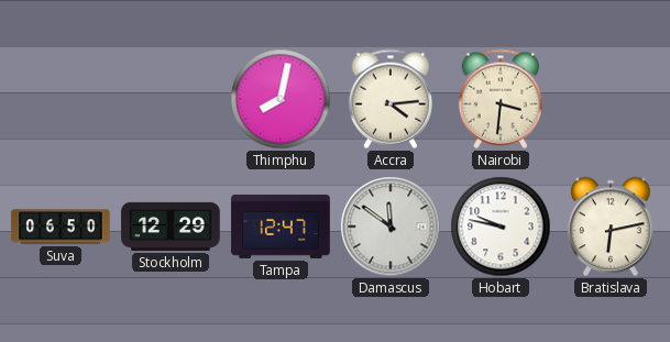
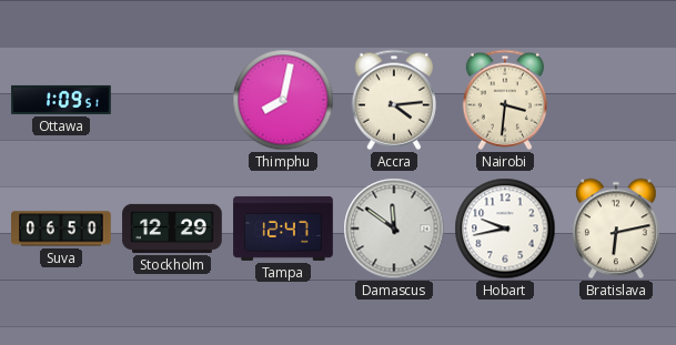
Ottawa: none -> 1:09
Hobart: 9:47 -> 9:43
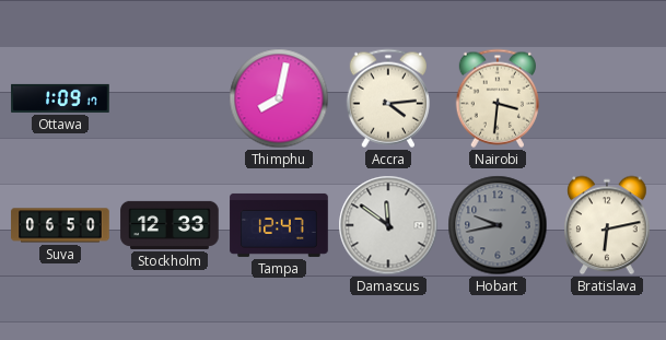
Ottawa: 1:09:51 -> 1:09:17
Stockholm: 12:29 -> 12:33
Hobart dial: white -> grey
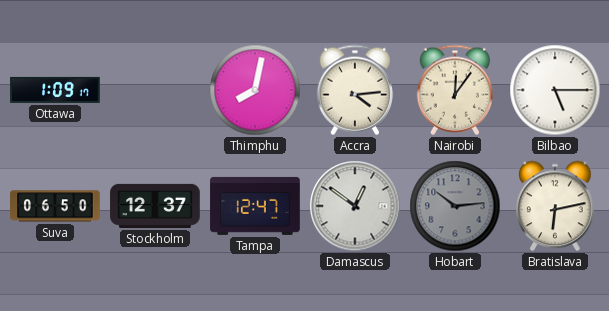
Nairobi: 3:31 -> 12:06
Bilbao: none -> 5:15
Stockholm: 12:33 -> 12:37
Damascus: 11:51 -> 12:51
Hobart: 9:43 -> 10:14
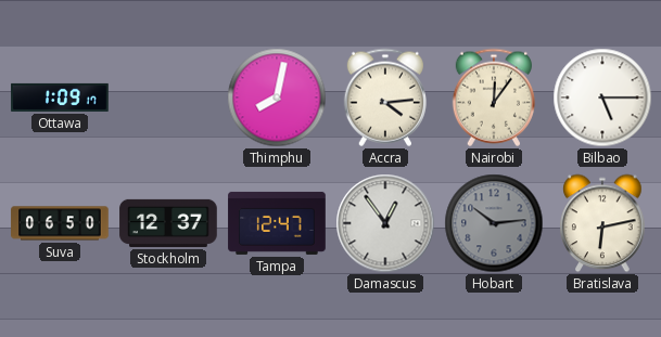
Damascus: 12:51 -> 12:54
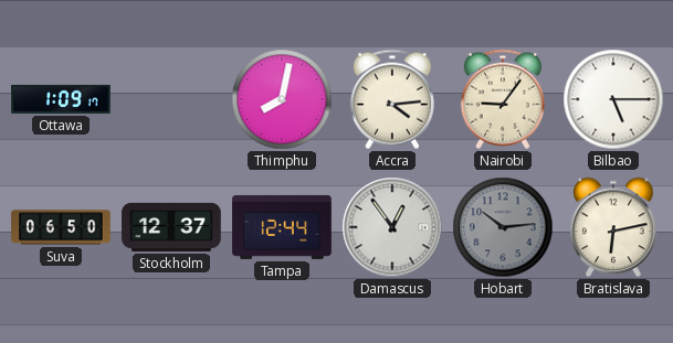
Nairobi: 12:06 -> 9:06
Tampa: 12:47 -> 12:44
